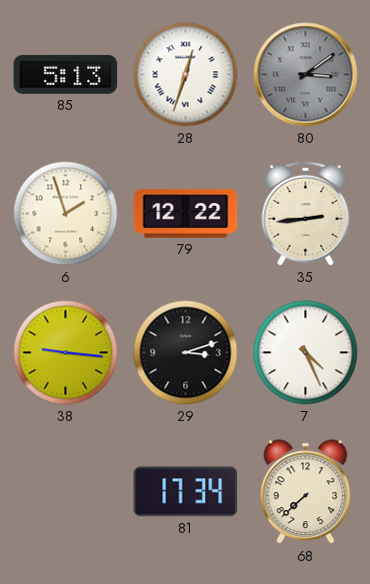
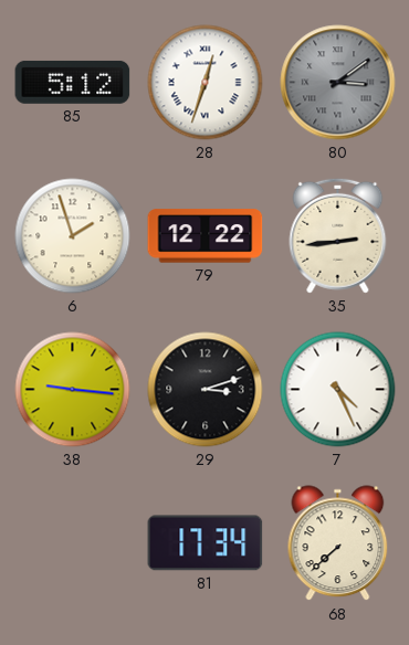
85: 5:13 -> 5:12
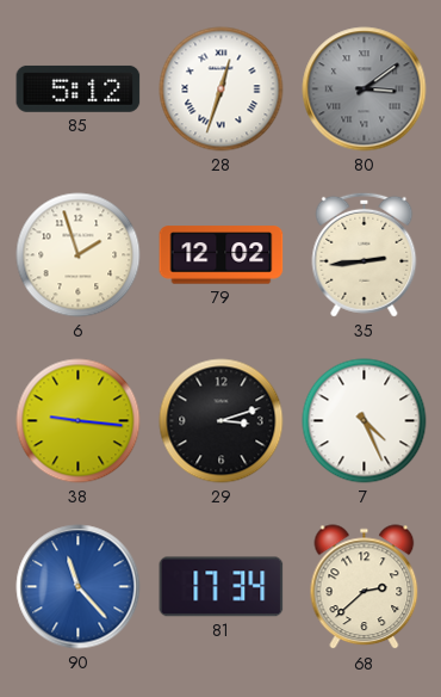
79: 12:22 -> 12:02
90: none -> 11:23
68: 7:38 -> 2:38
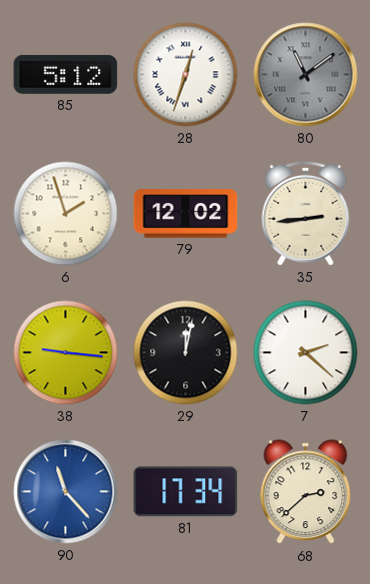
80: 3:09 -> 11:09
29: 3:12 -> 12:02
7: 4:26 -> 2:22
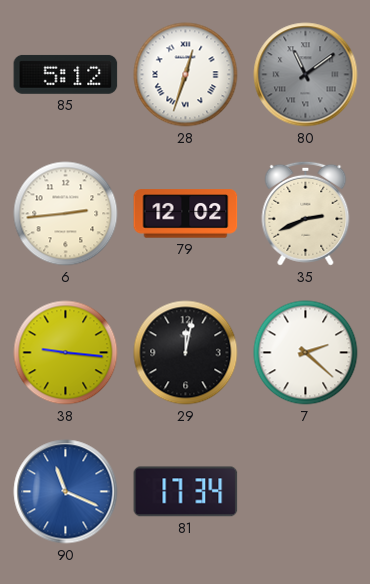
6: 1:57 -> 2:44
35: 2:44 -> 2:41
90: 11:23 -> 11:19
68: 2:38 -> none
